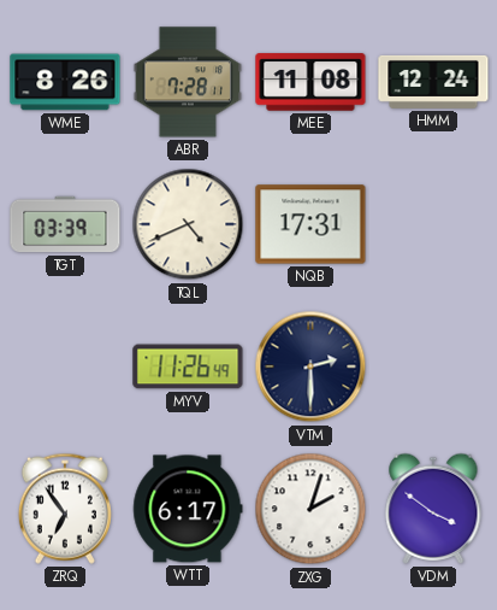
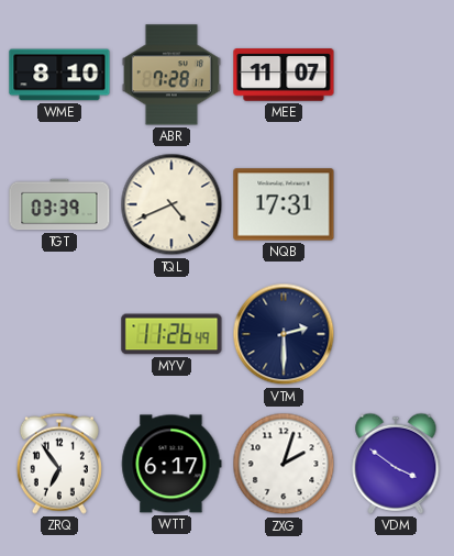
WME: 8:26 -> 8:10
MEE: 11:08 -> 11:07
HMM: 12:24 -> none
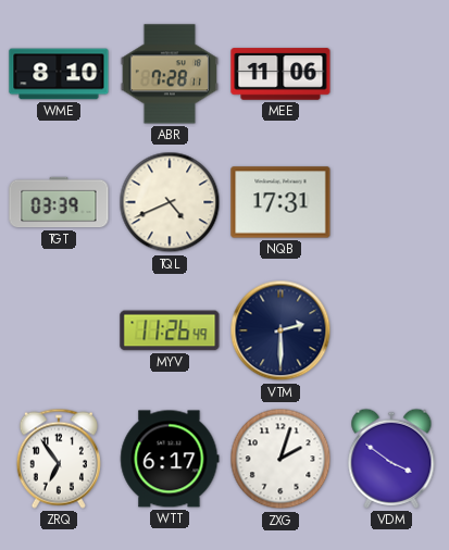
MEE: 11:07 -> 11:06
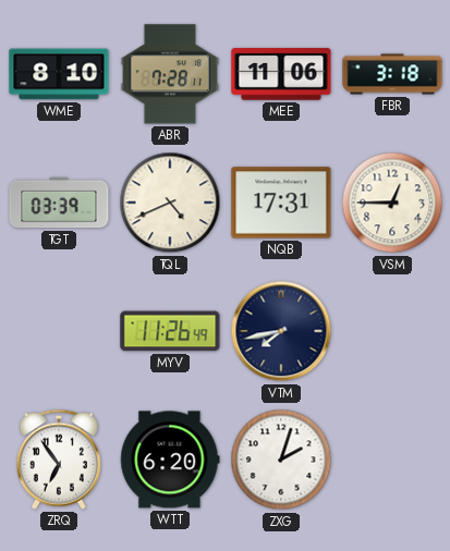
FBR: none -> 3:18
VSM: none -> 12:45
VTM: 2:30 -> 7:43
WTT: 6:17 -> 6:20
VDM: 3:51 -> none
